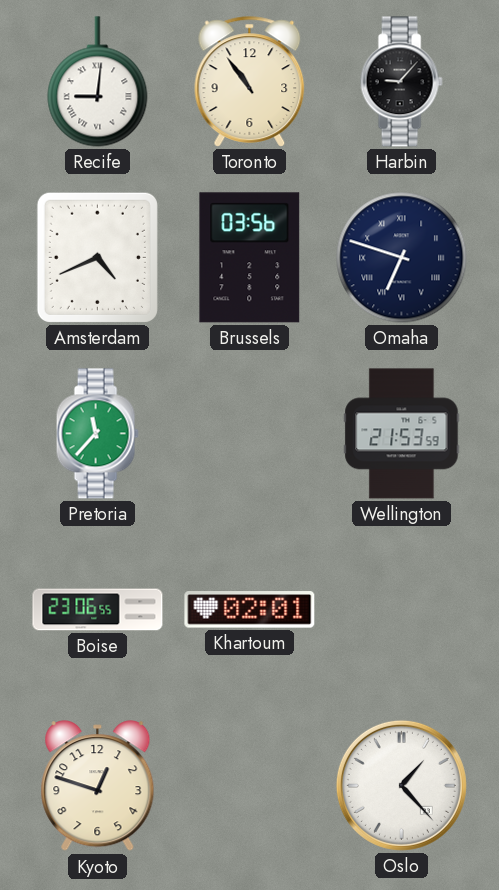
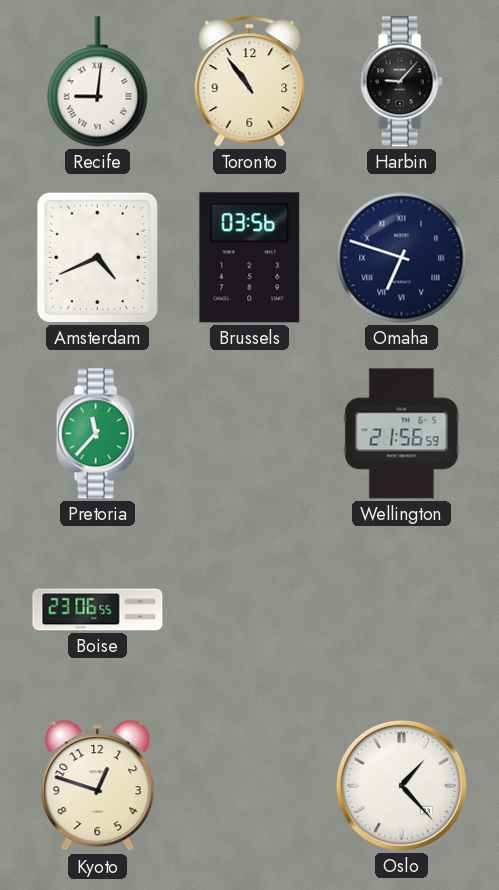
Wellington: 21:53 -> 21:56
Khartoum: 02:01 -> none
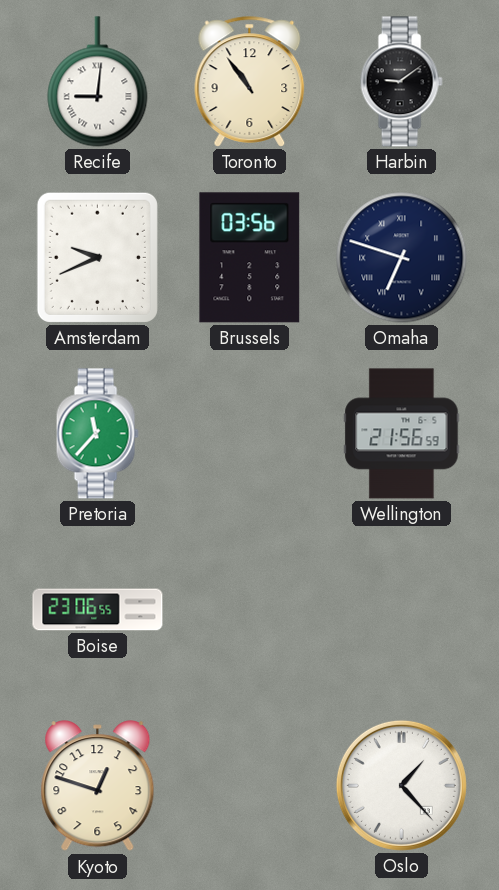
Harbin: 9:07 -> 9:09
Amsterdam: 4:41 -> 9:41
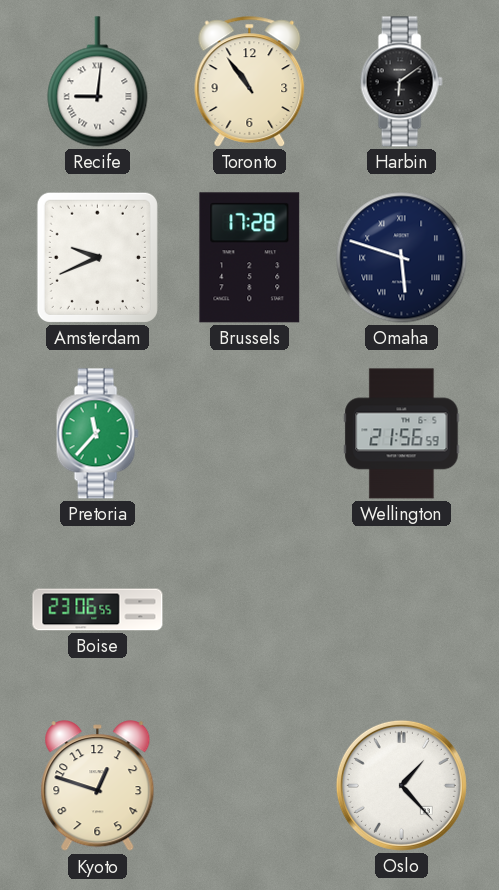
Harbin: 9:09 -> 6:09
Brussels: 03:56 -> 17:28
Omaha: 6:48 -> 5:48
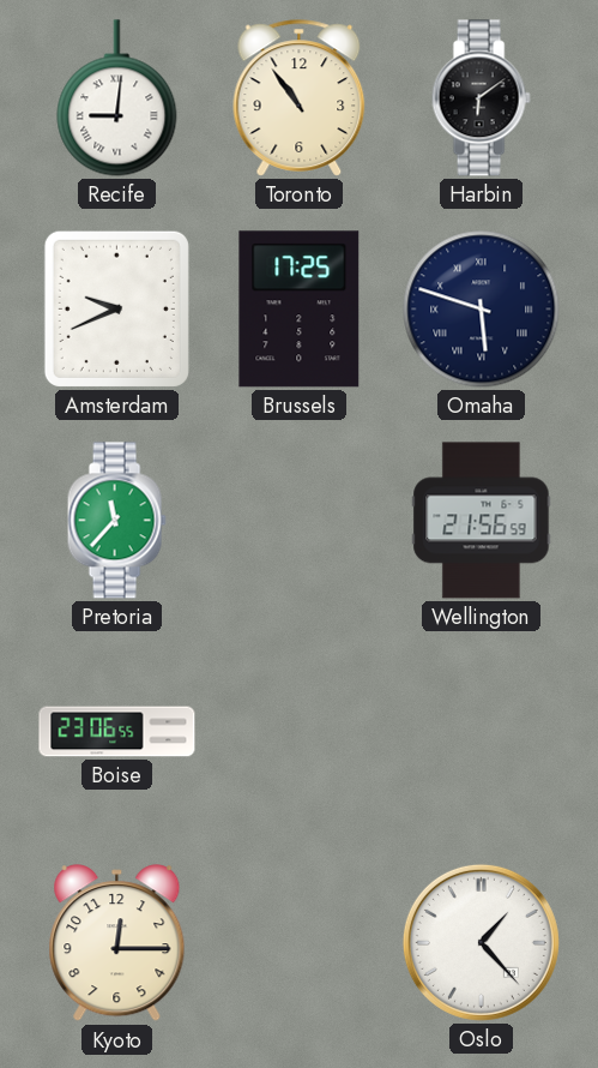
Brussels: 17:28 -> 17:25
Kyoto: 12:48 -> 12:15
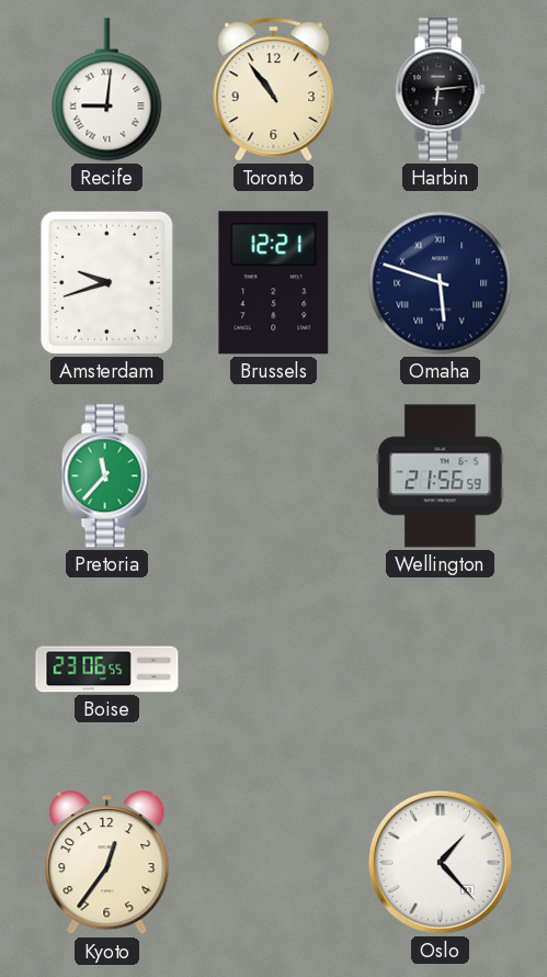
Harbin: 6:09 -> 6:14
Amsterdam: 9:41 -> 9:42
Brussels: 17:25 -> 12:21
Kyoto: 12:15 -> 12:36
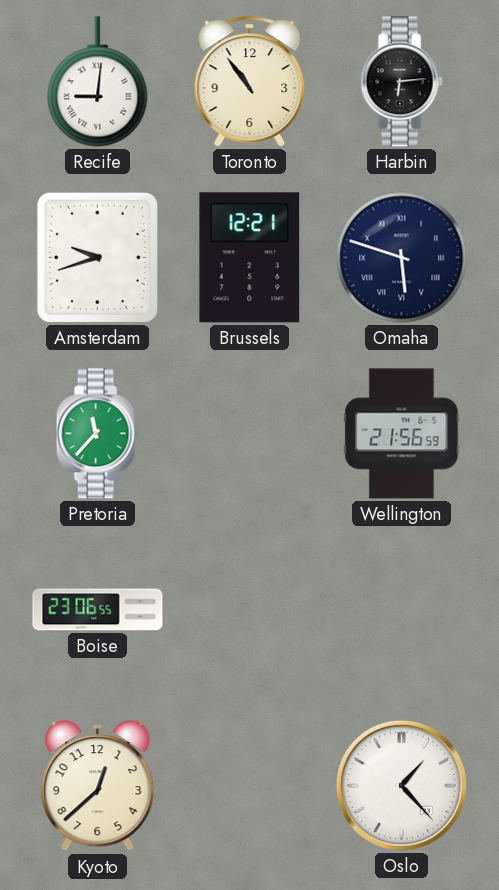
Kyoto: 12:36 -> 12:38
